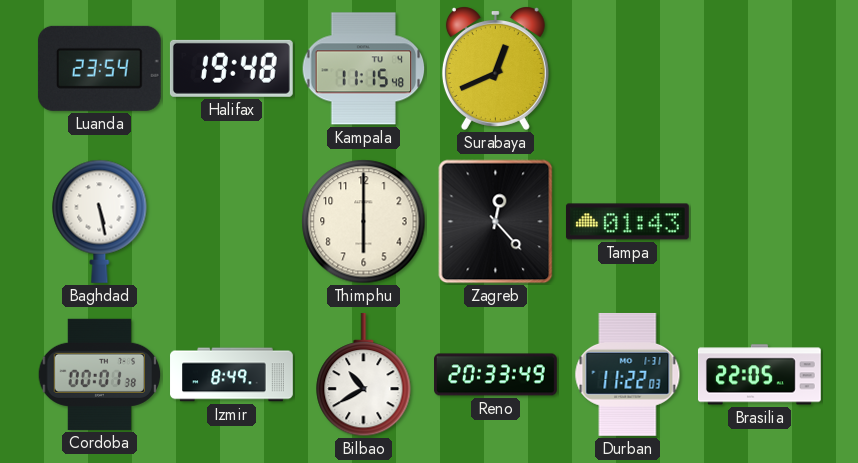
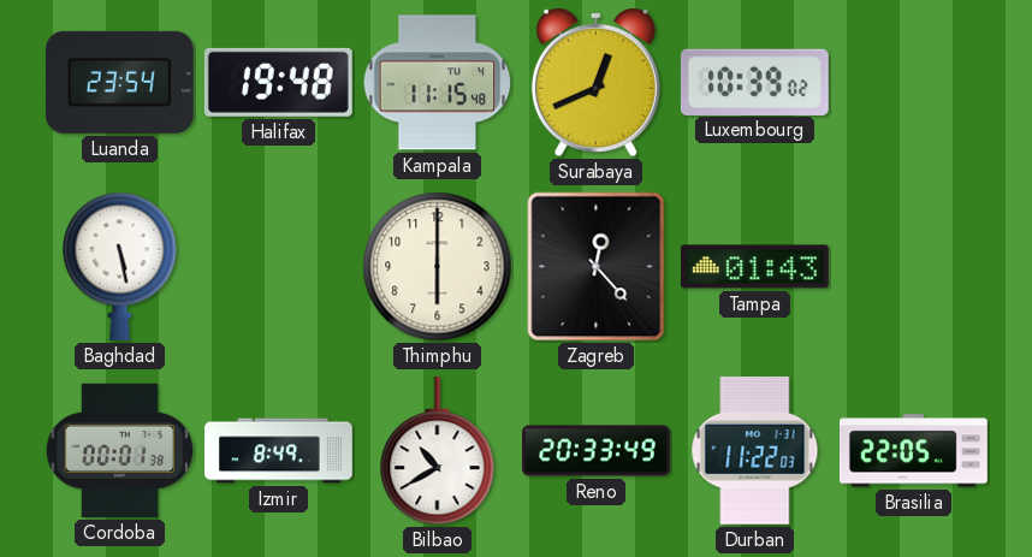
Luxembourg: none -> 10:39
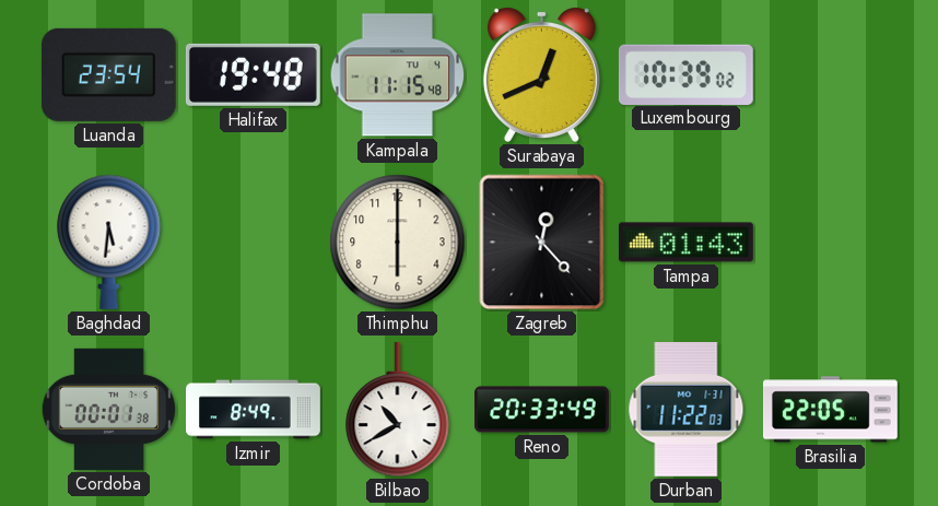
Baghdad: 5:28 -> 5:31
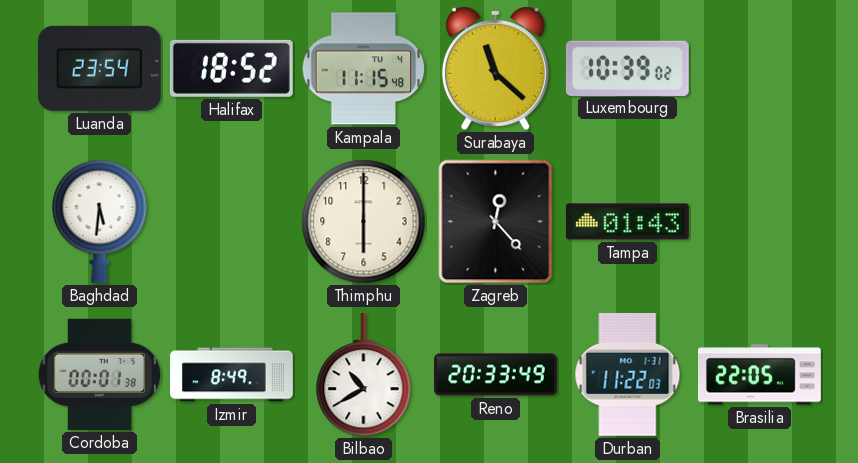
Halifax: 19:48 -> 18:52
Surabaya: 12:41 -> 11:22
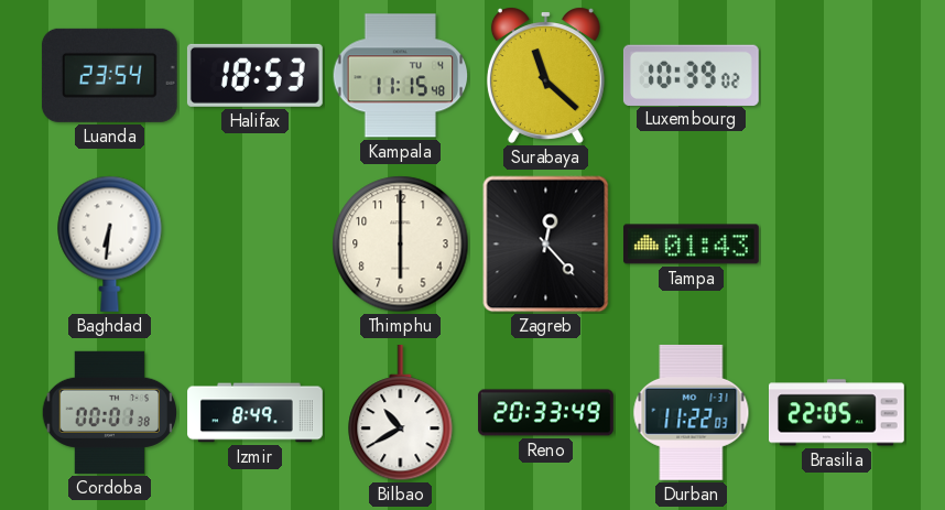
Halifax: 18:52 -> 18:53
Baghdad: 5:31 -> 6:31
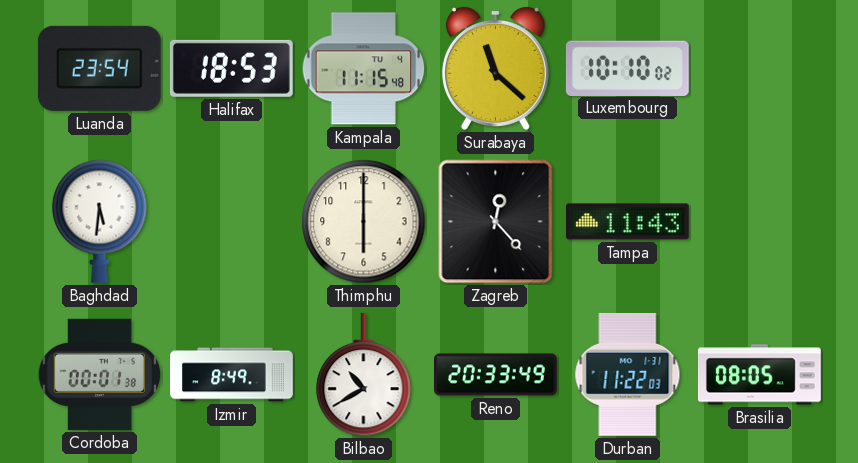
Luxembourg: 10:39 -> 10:10
Baghdad: 6:31 -> 5:31
Tampa: 01:43 -> 11:43
Brasilia: 22:05 -> 08:05
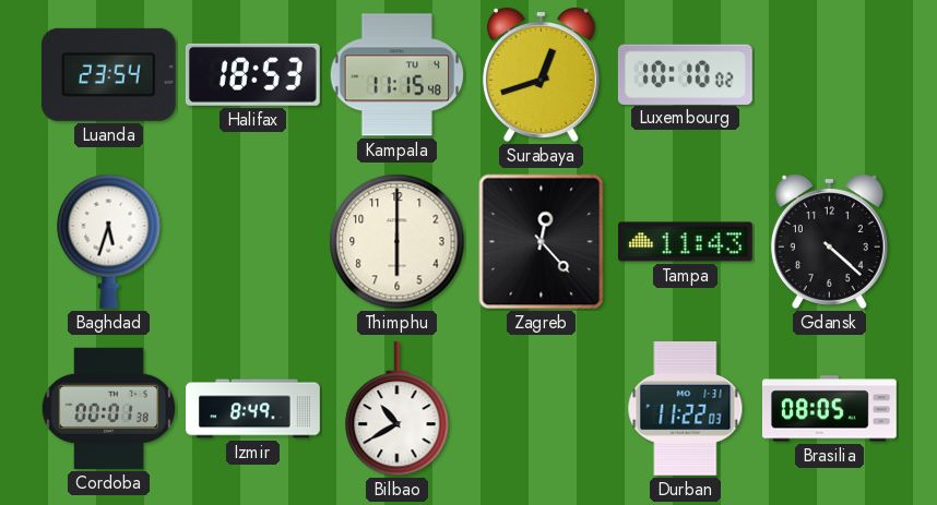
Surabaya: 11:22 -> 12:42
Baghdad: 5:31 -> 5:33
Gdansk: none -> 4:22
Reno: 20:33 -> none
